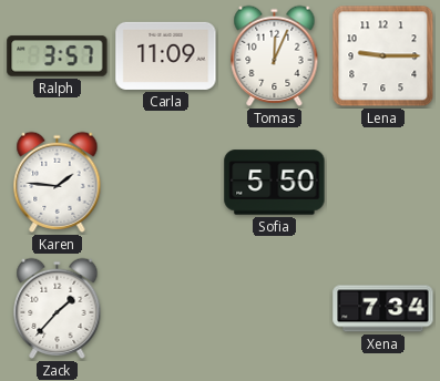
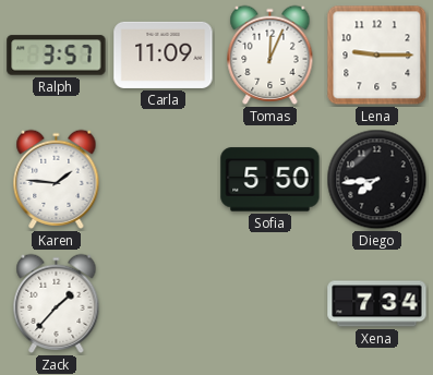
Diego: none -> 7:44
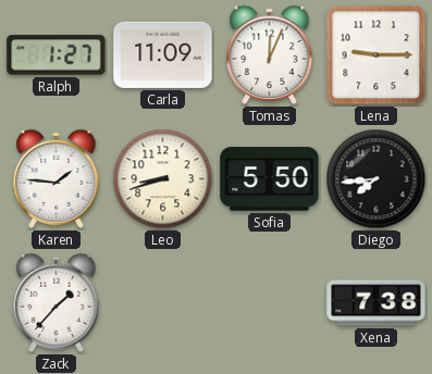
Ralph: 3:57 -> 1:27
Leo: none -> 8:42
Xena: 7:34 -> 7:38
